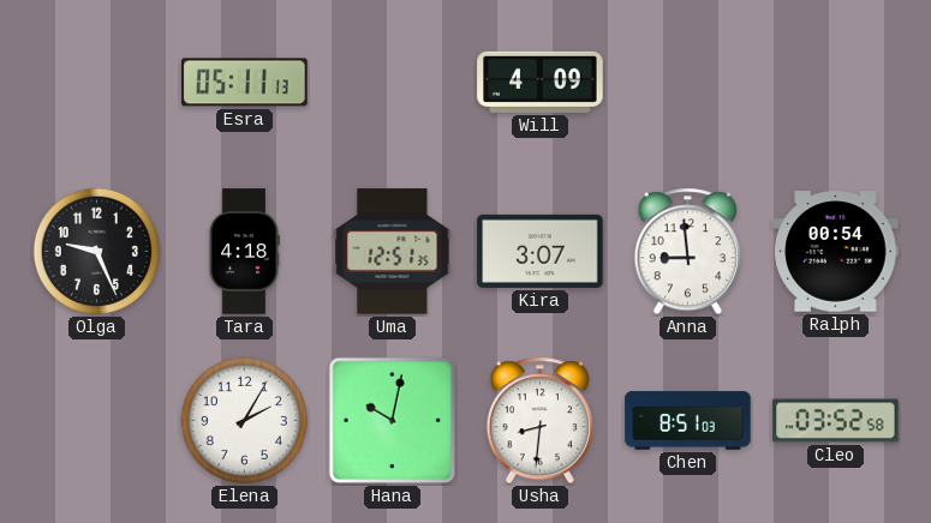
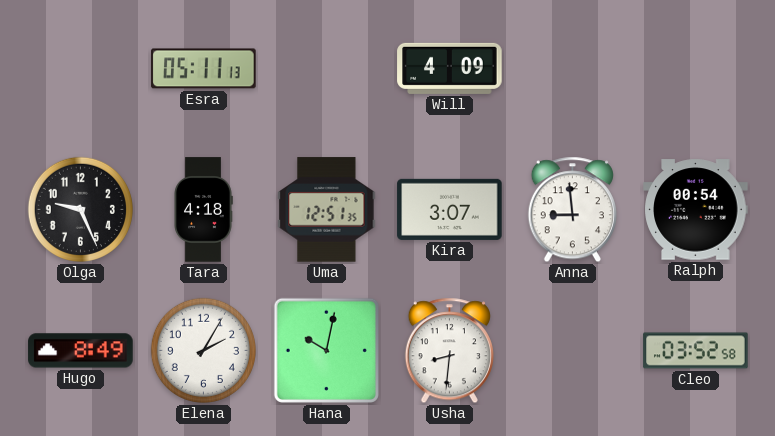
Hugo: none -> 8:49
Chen: 8:51 -> none
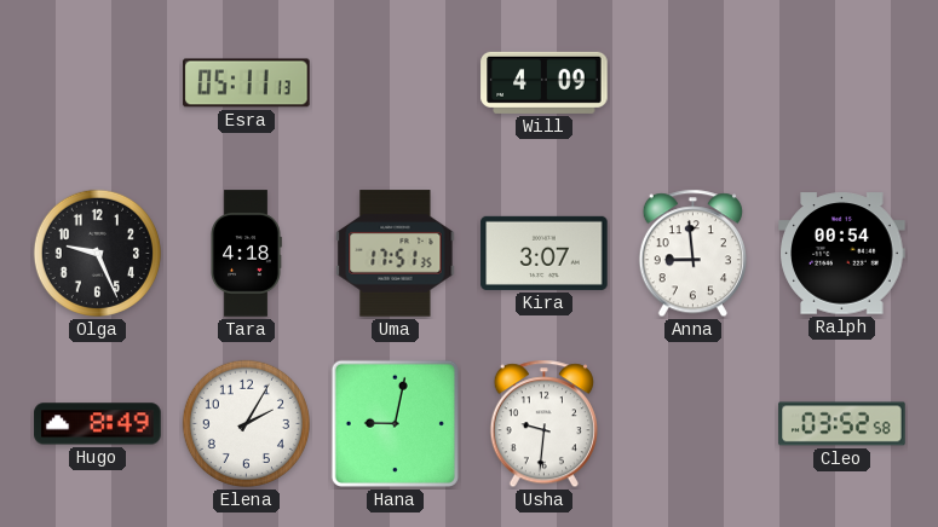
Uma: 12:51 -> 17:51
Hana: 10:02 -> 9:02
Usha: 8:31 -> 9:31
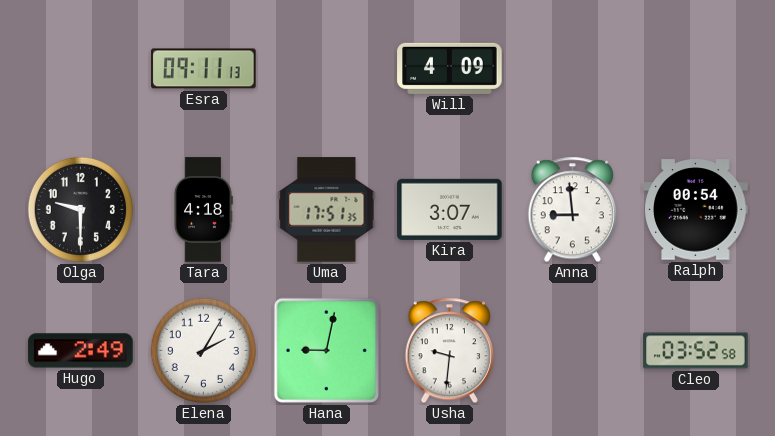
Esra: 05:11 -> 09:11
Olga: 9:26 -> 9:30
Hugo: 8:49 -> 2:49
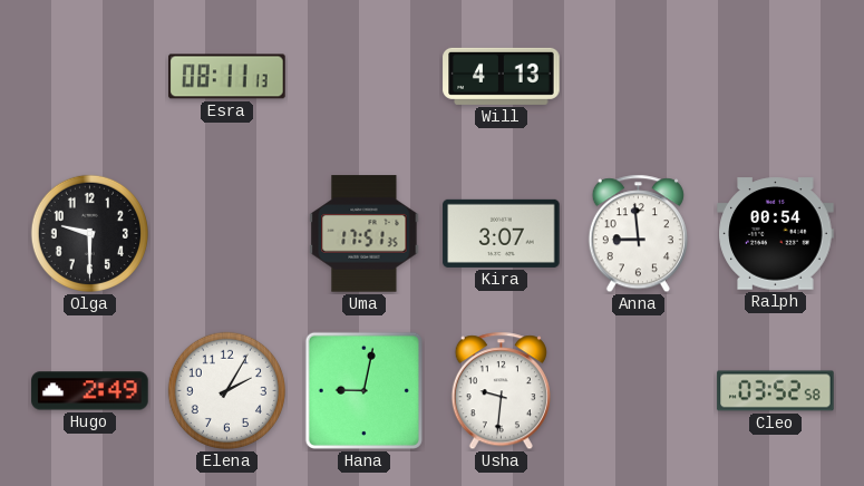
Esra: 09:11 -> 08:11
Will: 4:09 -> 4:13
Tara: 4:18 -> none
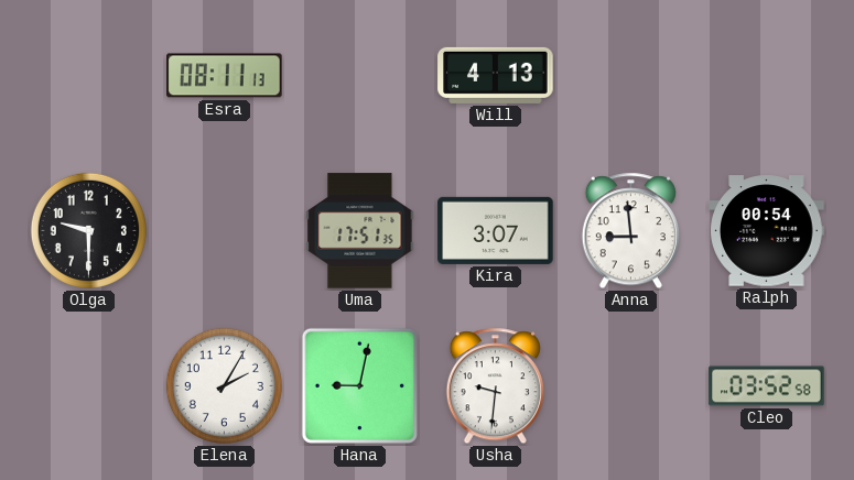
Hugo: 2:49 -> none
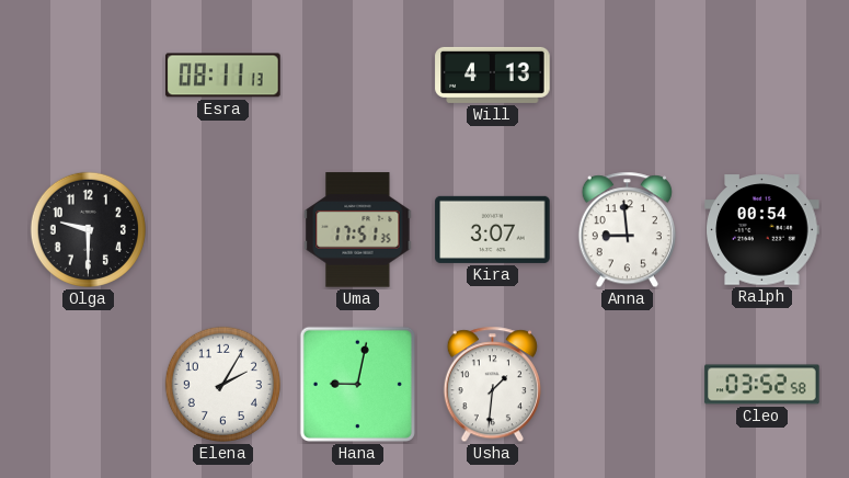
Usha: 9:31 -> 1:31
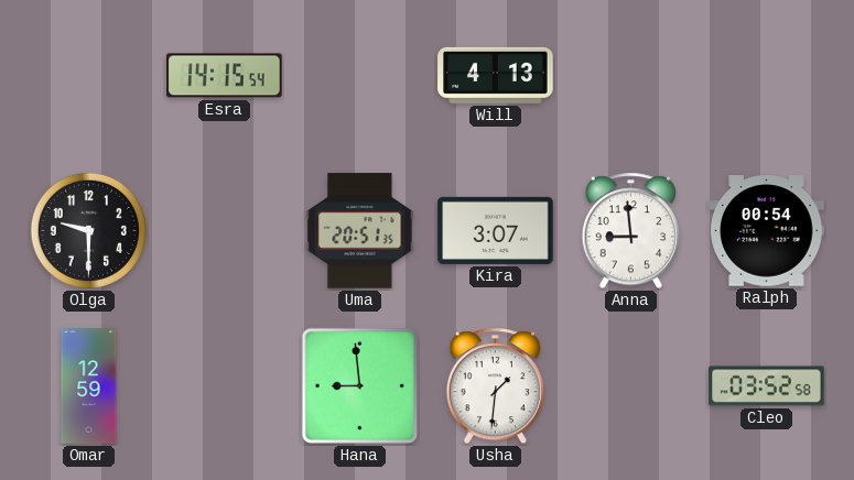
Esra: 08:11 -> 14:15
Uma: 17:51 -> 20:51
Omar: none -> 12:59
Elena: 2:05 -> none
Hana: 9:02 -> 8:59
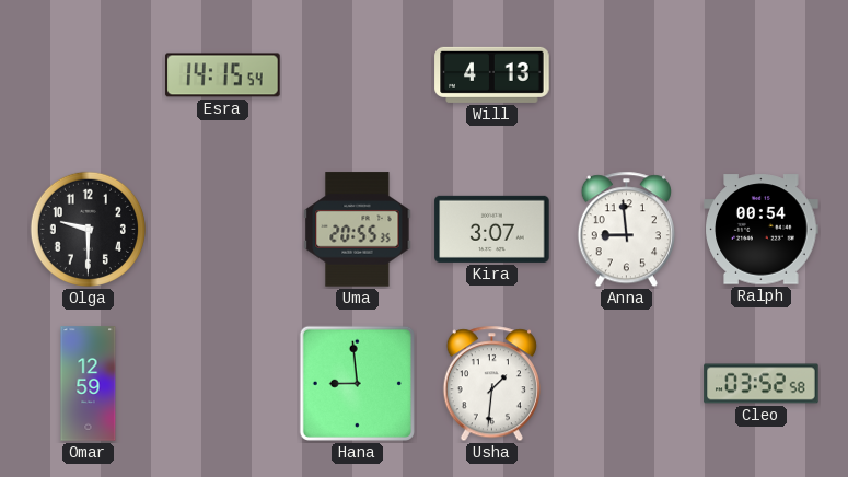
Uma: 20:51 -> 20:55
